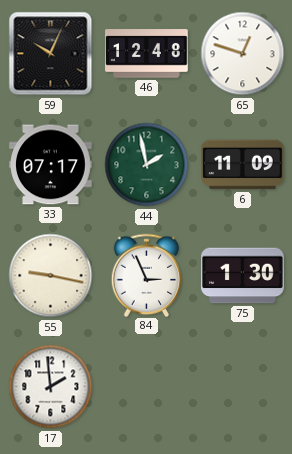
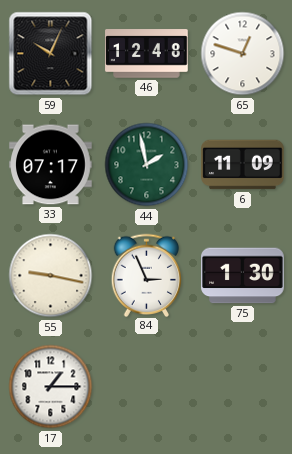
17: 1:59 -> 1:15
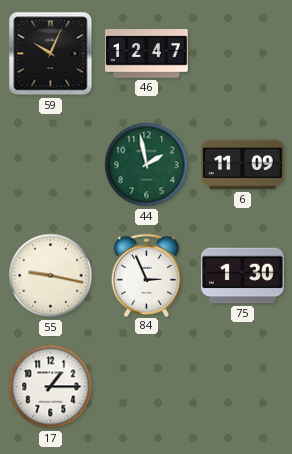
46: 12:48 -> 12:47
65: 12:48 -> none
33: 07:17 -> none
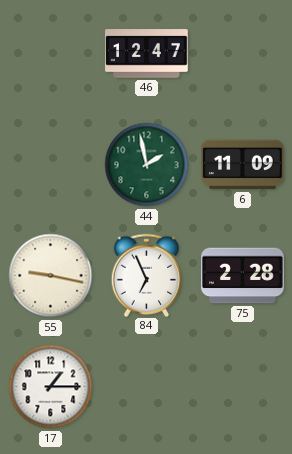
59: 10:04 -> none
84: 2:56 -> 6:56
75: 1:30 -> 2:28
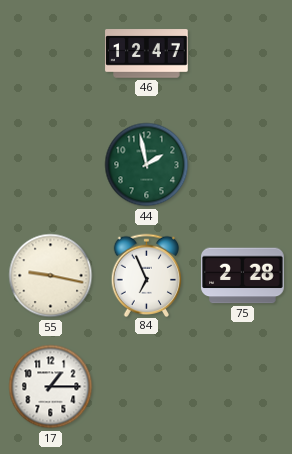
6: 11:09 -> none
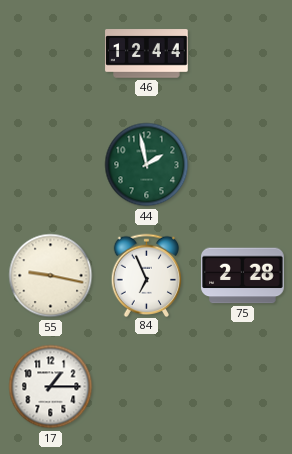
46: 12:47 -> 12:44
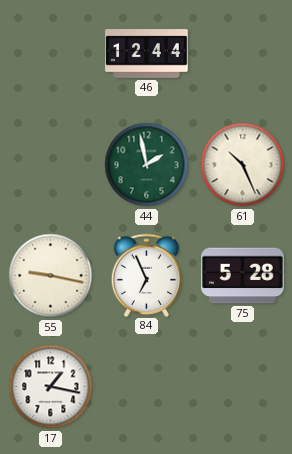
61: none -> 10:26
75: 2:28 -> 5:28
17: 1:15 -> 1:17
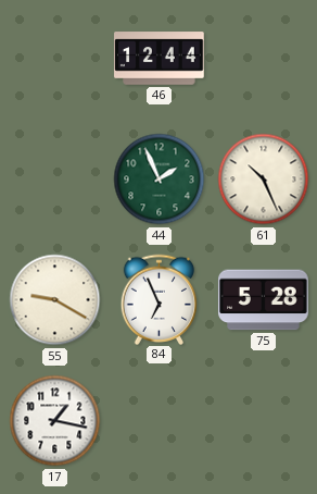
44: 1:58 -> 1:56
55: 9:17 -> 9:20
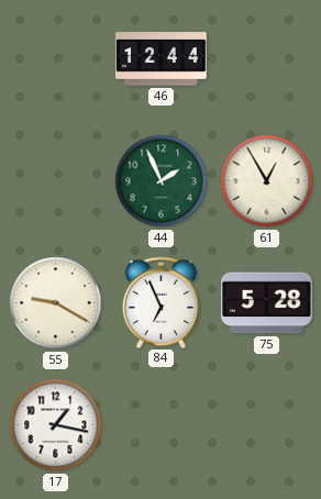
61: 10:26 -> 12:55
